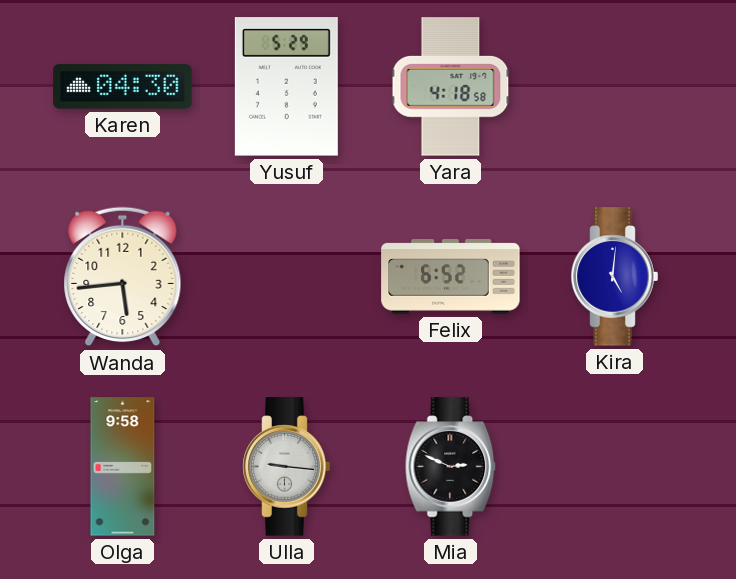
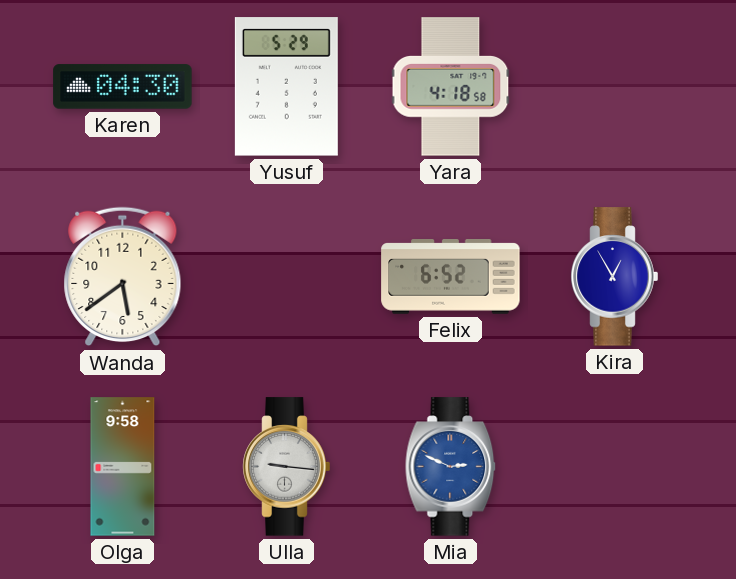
Wanda: 5:44 -> 5:39
Kira: 5:01 -> 12:55
Mia dial: black -> blue
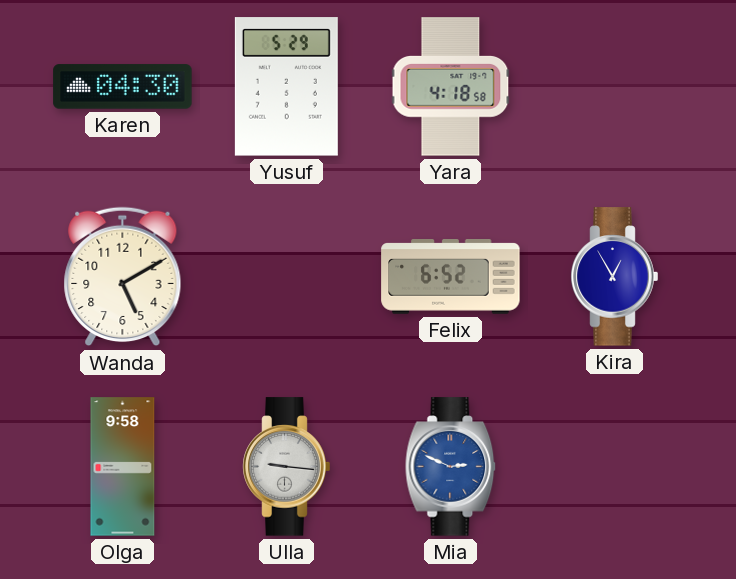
Wanda: 5:39 -> 5:10
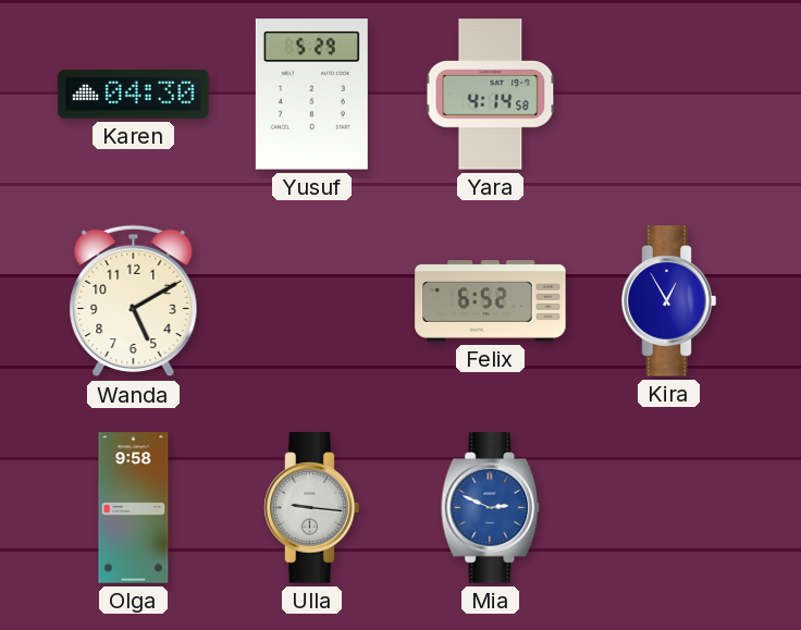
Yara: 4:18 -> 4:14
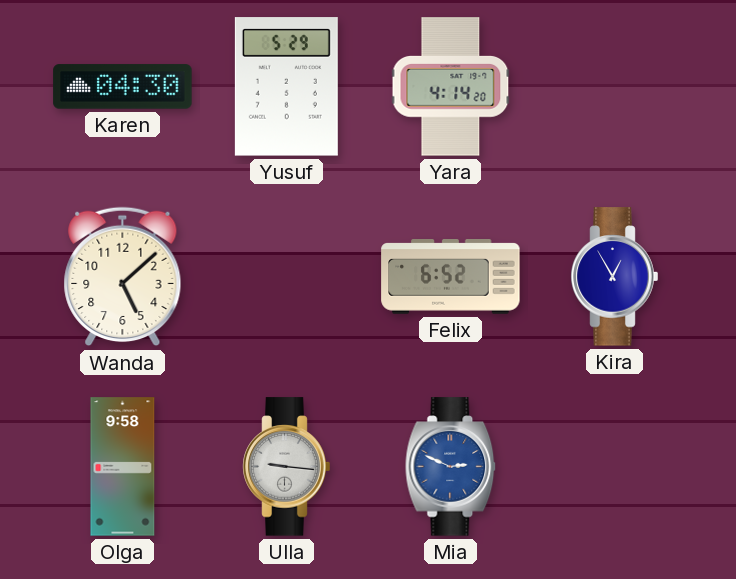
Yara: 4:14:58 -> 4:14:20
Wanda: 5:10 -> 5:08
